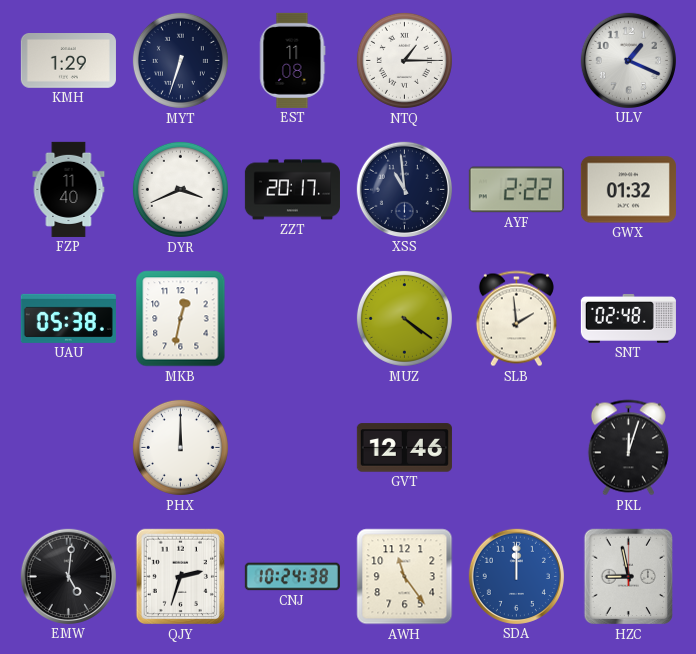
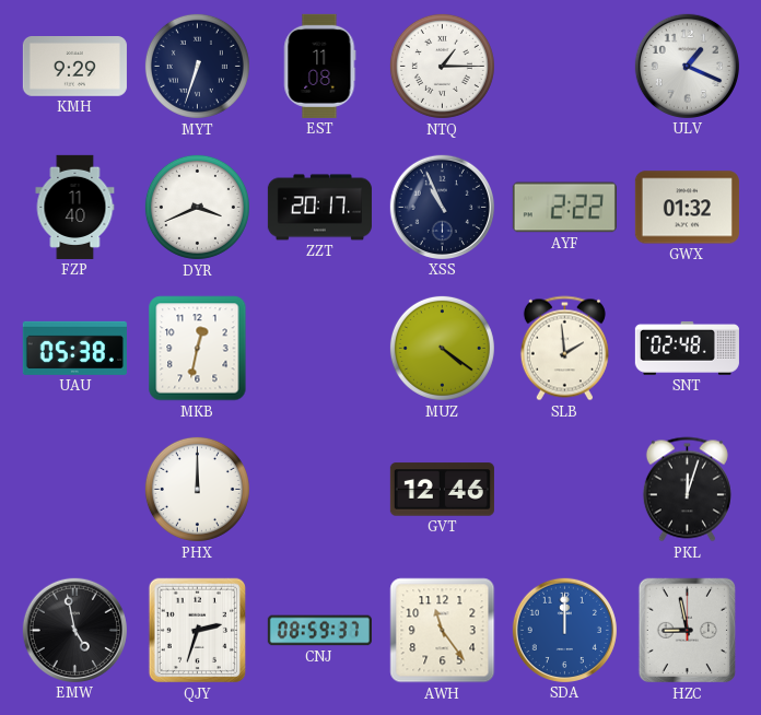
KMH: 1:29 -> 9:29
XSS: 10:59 -> 10:56
EMW: 5:01 -> 4:58
CNJ: 10:24 -> 08:59
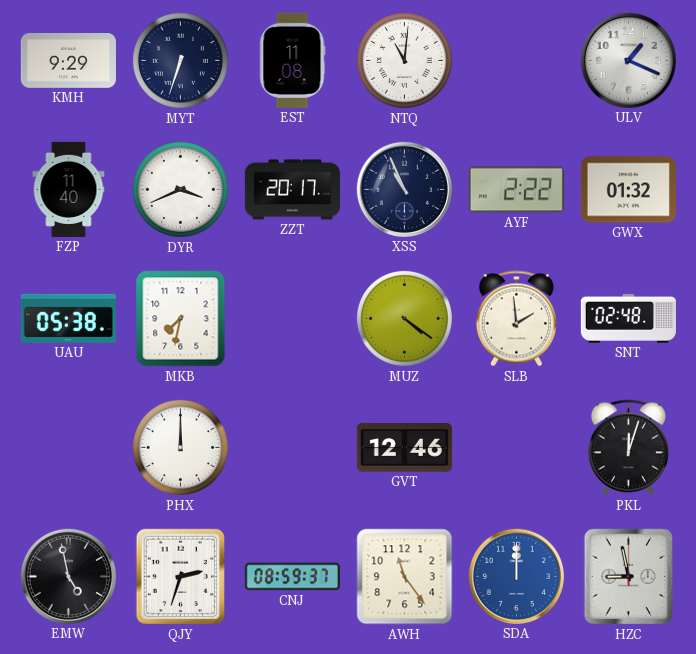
NTQ: 1:15 -> 11:01
MKB: 12:32 -> 7:32
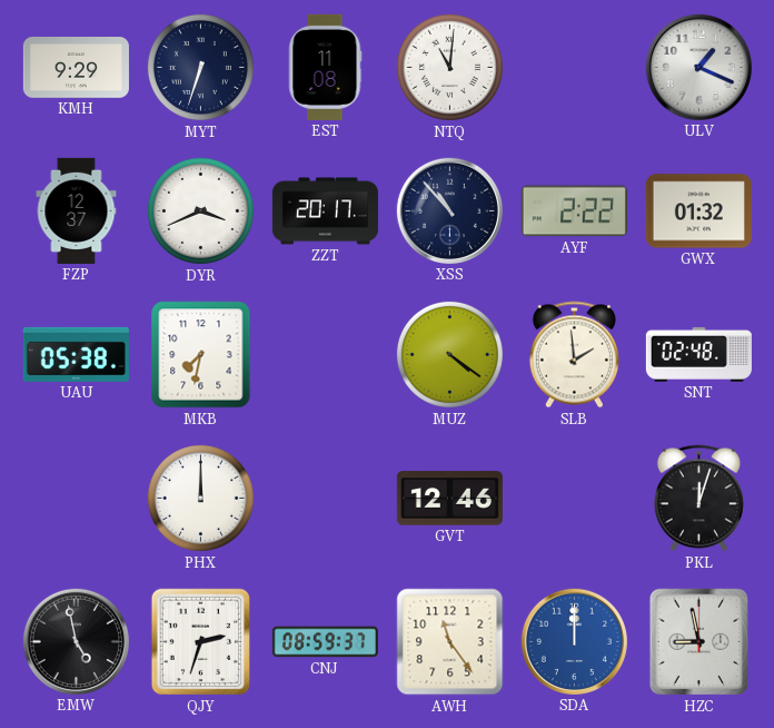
FZP: 11:40 -> 12:37
XSS: 10:56 -> 10:53
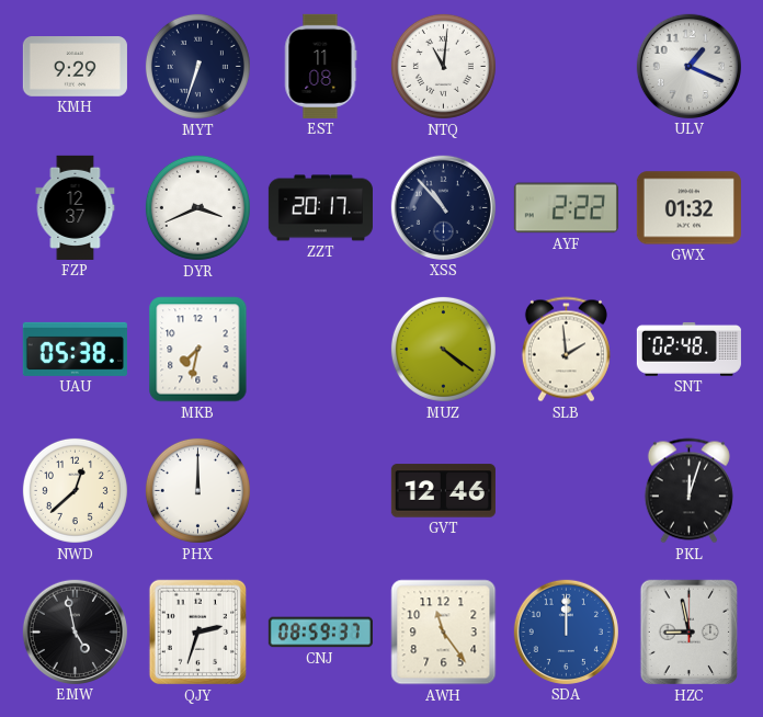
NWD: none -> 12:38
